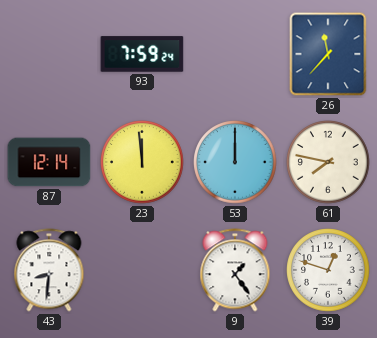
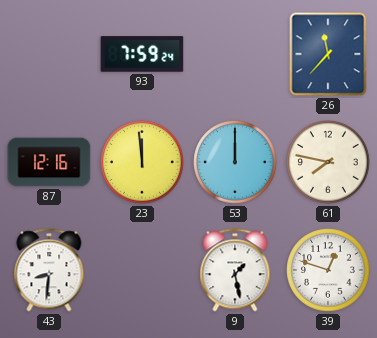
87: 12:14 -> 12:16
9: 1:24 -> 1:28
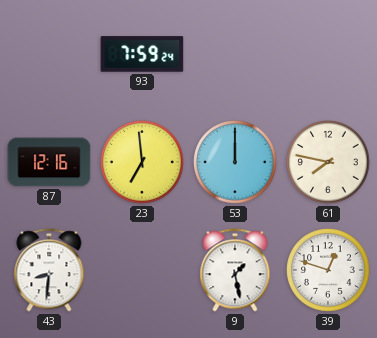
26: 11:37 -> none
23: 11:59 -> 6:59
